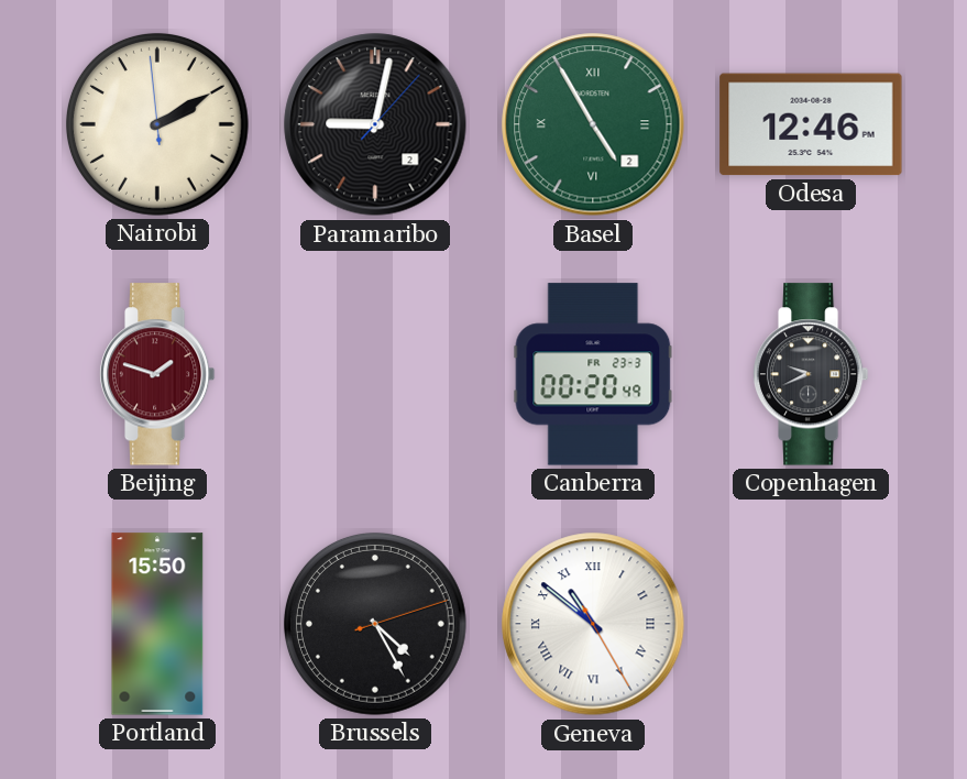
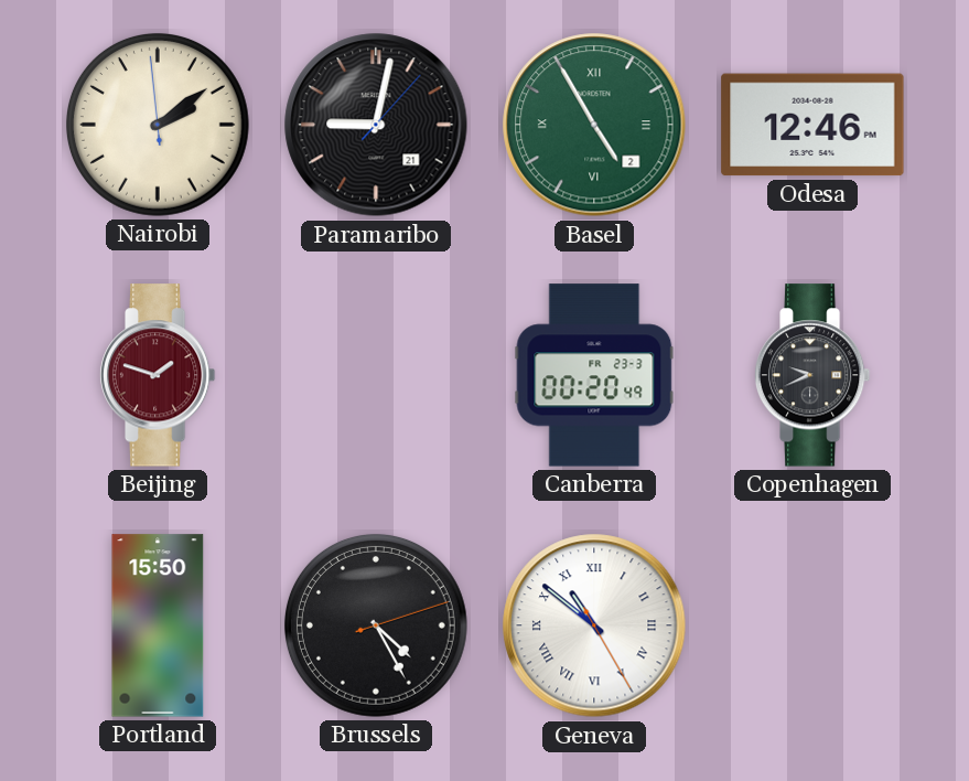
Nairobi: 2:09 -> 2:08
Paramaribo date: 2 -> 21
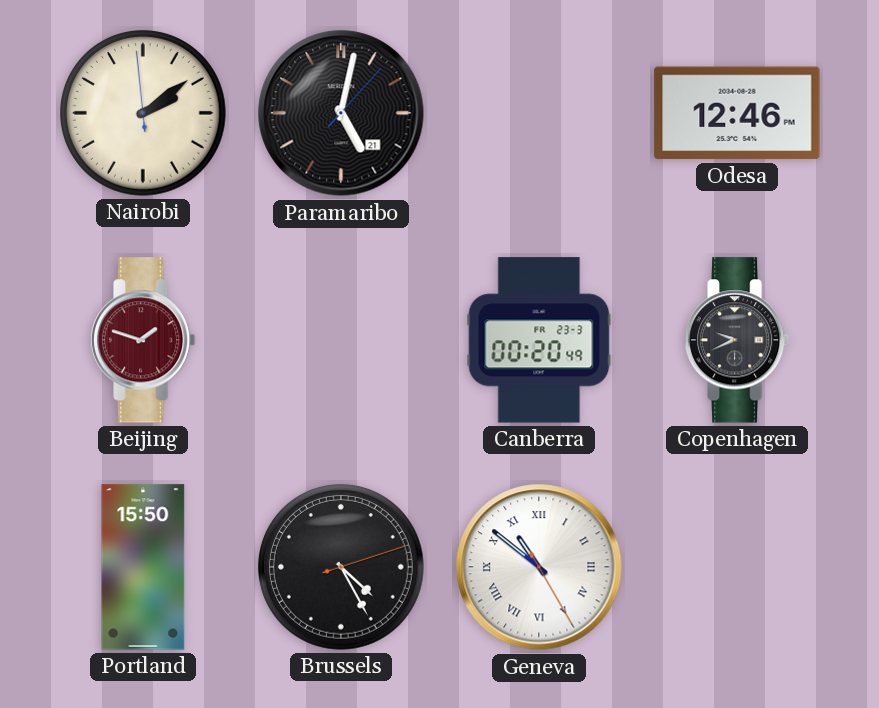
Paramaribo: 9:02 -> 5:02
Basel: 4:55 -> none
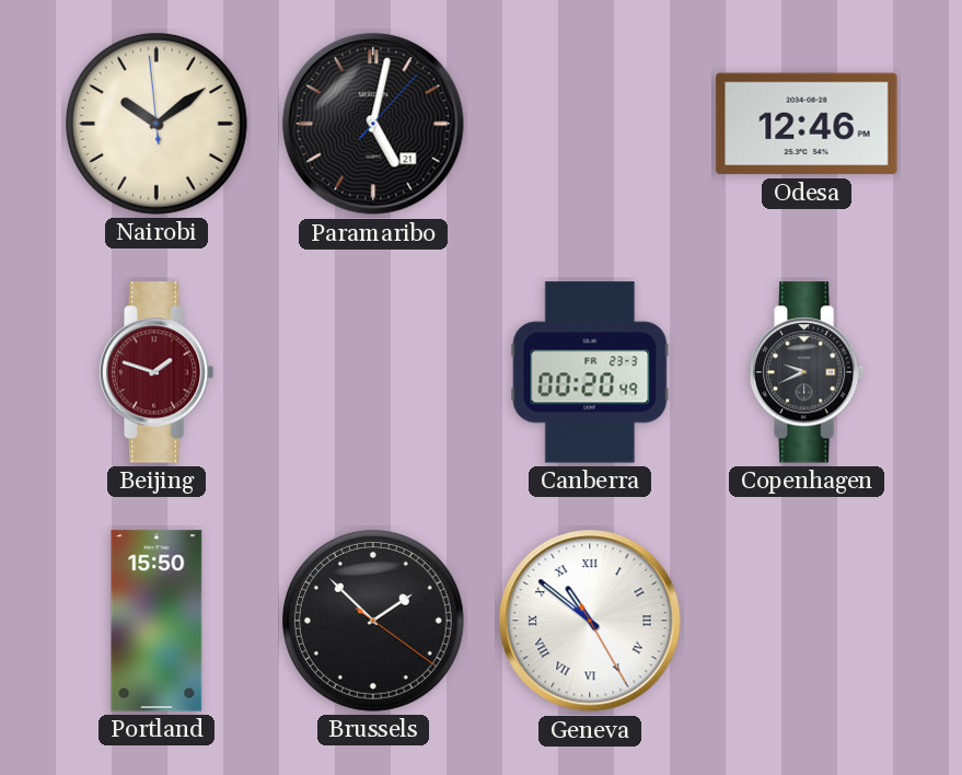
Nairobi: 2:08 -> 10:08
Brussels: 4:25 -> 1:52
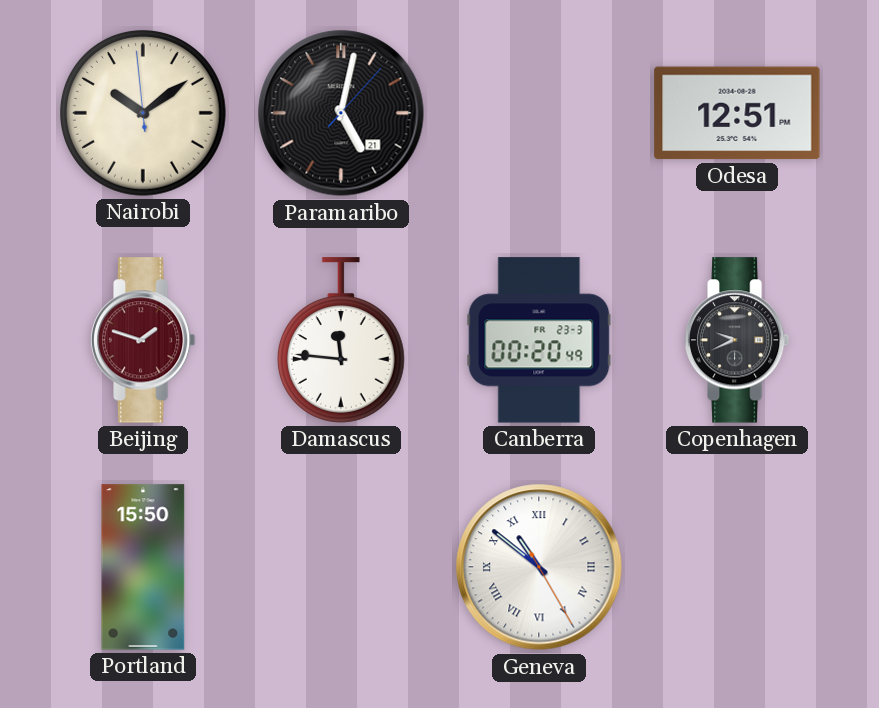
Odesa: 12:46 -> 12:51
Damascus: none -> 11:46
Brussels: 1:52 -> none
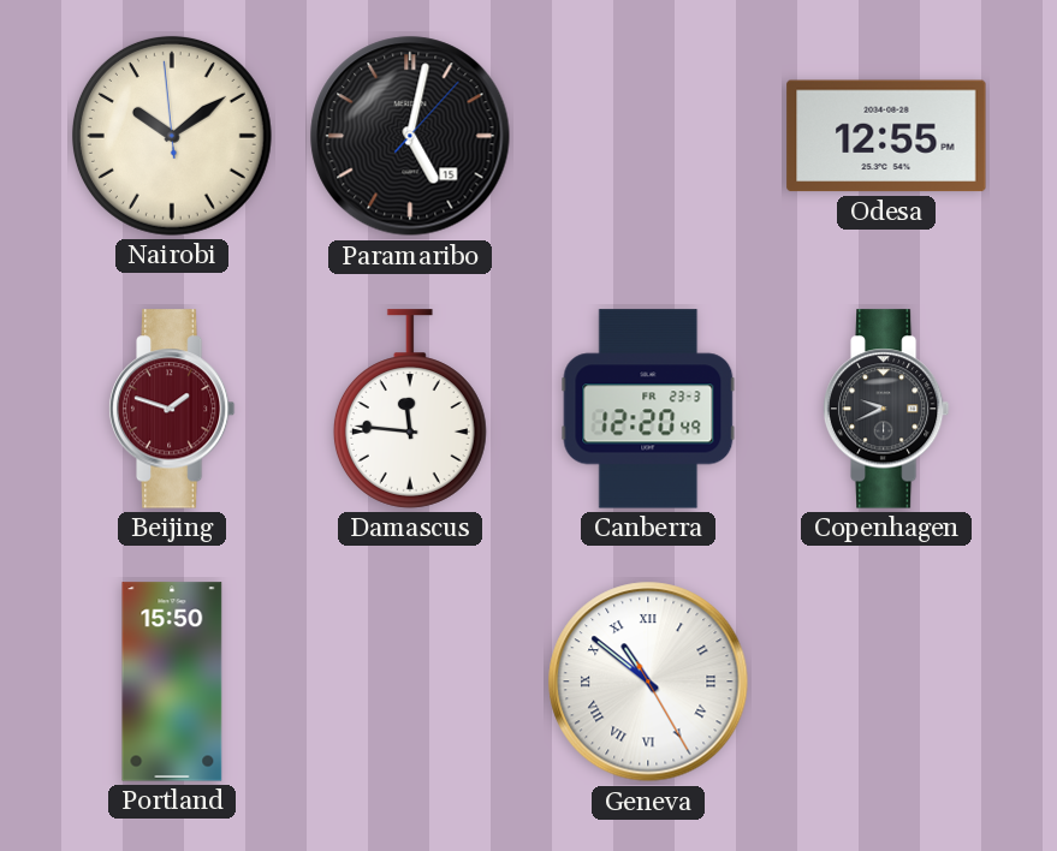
Paramaribo date: 21 -> 15
Odesa: 12:51 -> 12:55
Canberra: 00:20 -> 12:20
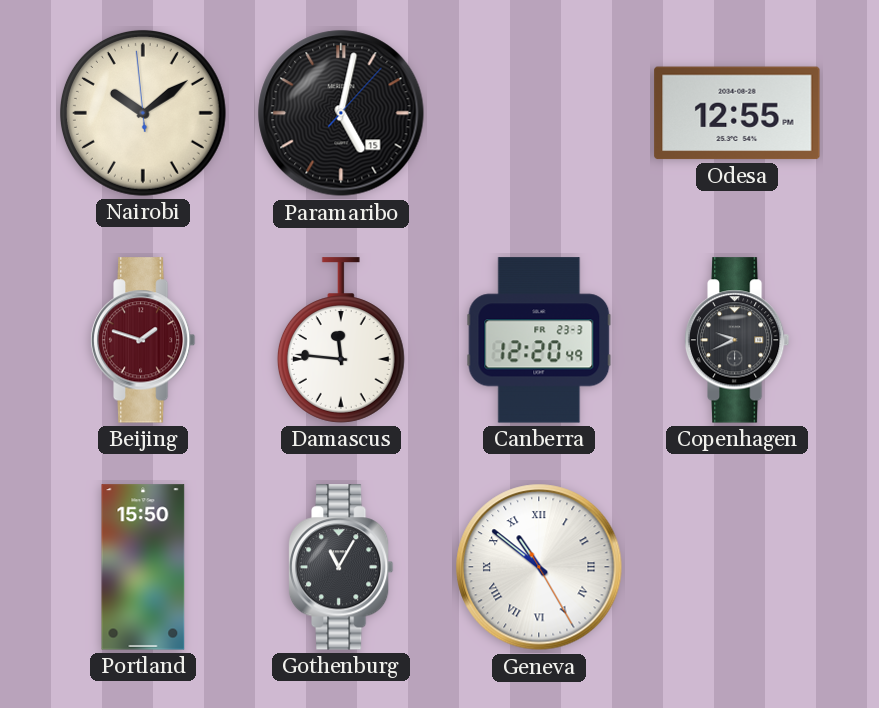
Gothenburg: none -> 11:05
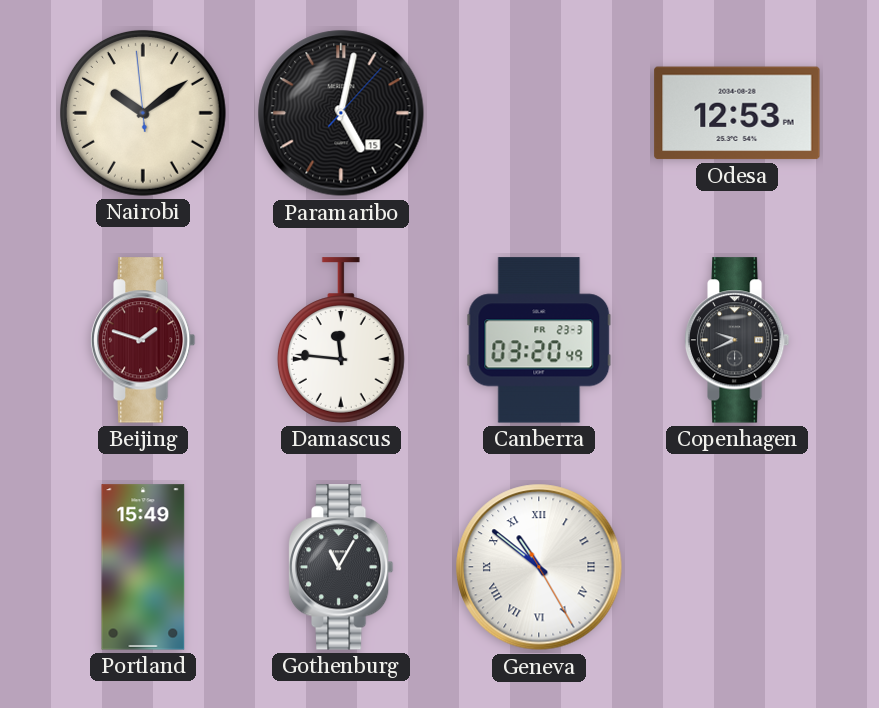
Odesa: 12:55 -> 12:53
Canberra: 12:20 -> 03:20
Portland: 15:50 -> 15:49
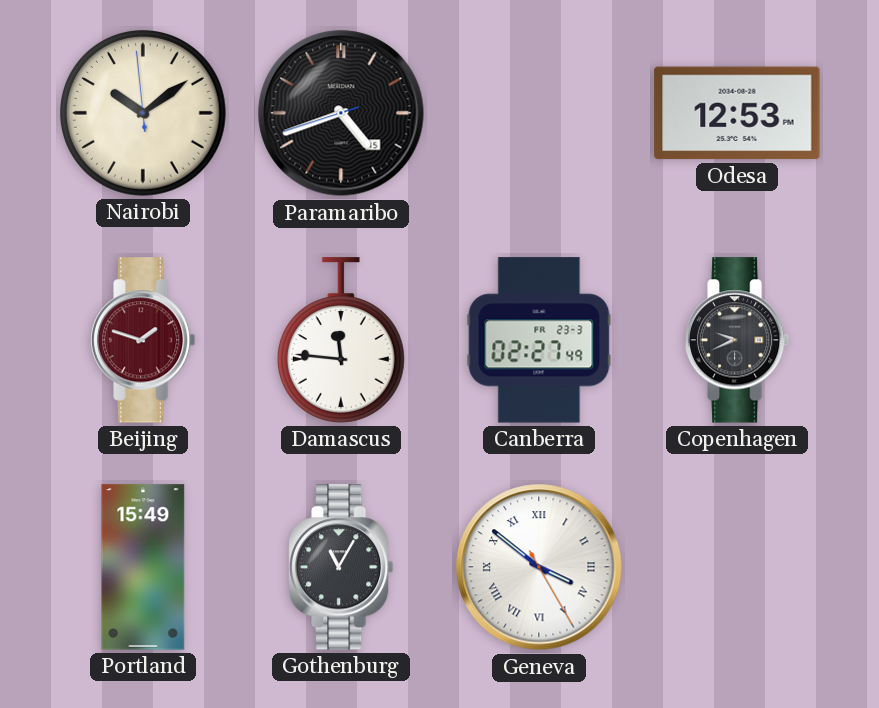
Paramaribo: 5:02 -> 4:41
Canberra: 03:20 -> 02:27
Geneva: 10:51 -> 3:51
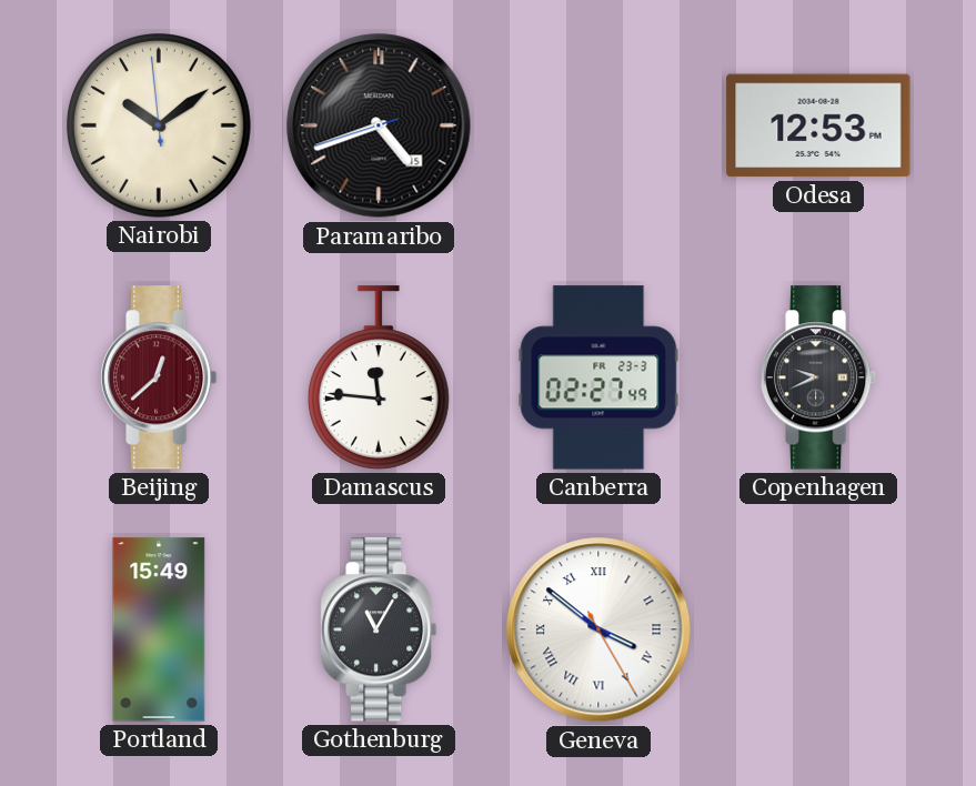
Beijing: 1:48 -> 12:38
